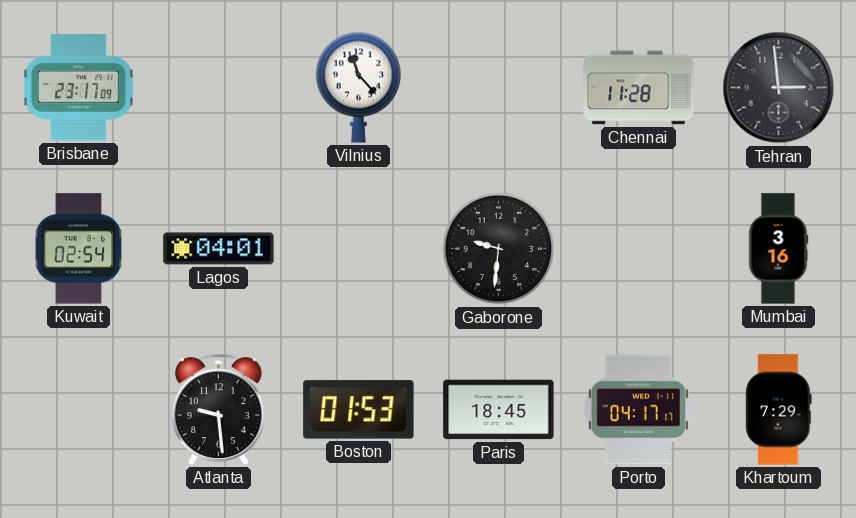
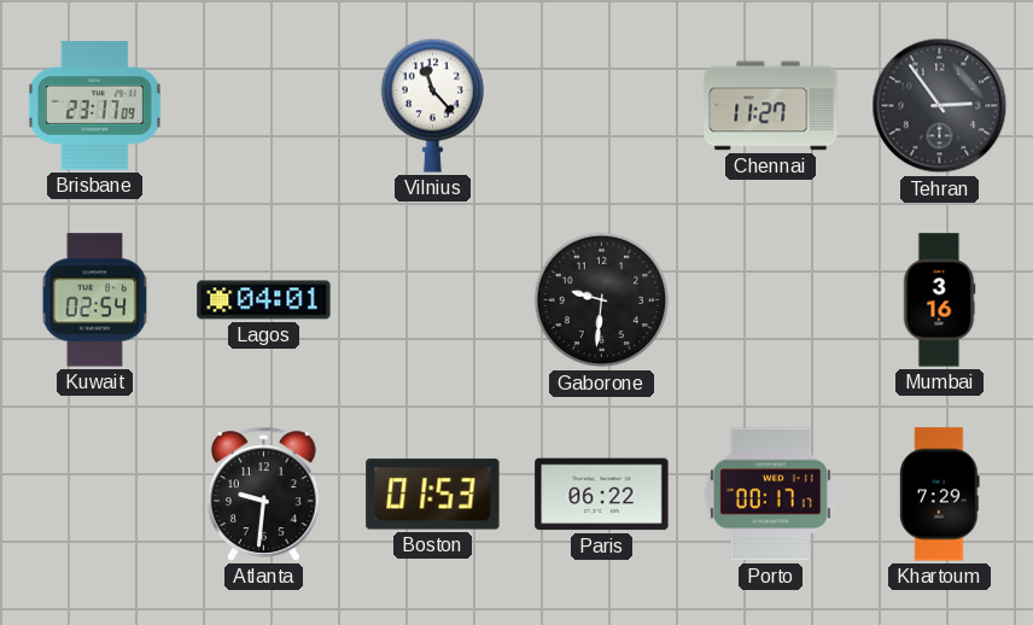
Chennai: 11:28 -> 11:27
Tehran: 2:59 -> 2:54
Atlanta: 9:29 -> 9:31
Paris: 18:45 -> 06:22
Porto: 04:17 -> 00:17
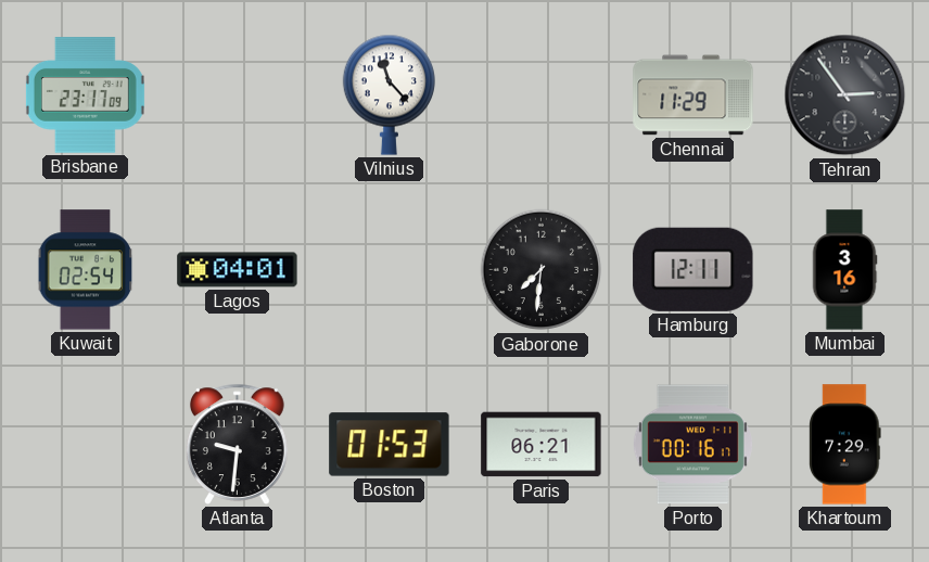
Chennai: 11:27 -> 11:29
Gaborone: 9:31 -> 7:31
Hamburg: none -> 12:11
Paris: 06:22 -> 06:21
Porto: 00:17 -> 00:16
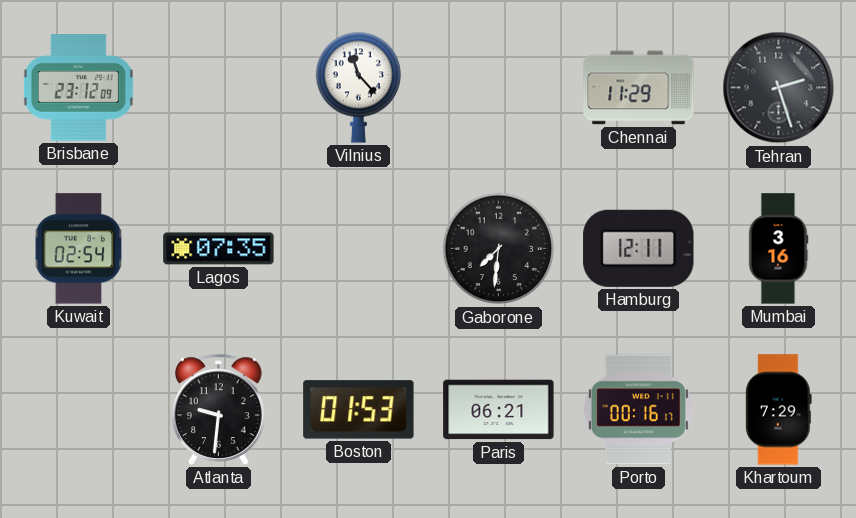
Brisbane: 23:17 -> 23:12
Tehran: 2:54 -> 2:27
Lagos: 04:01 -> 07:35
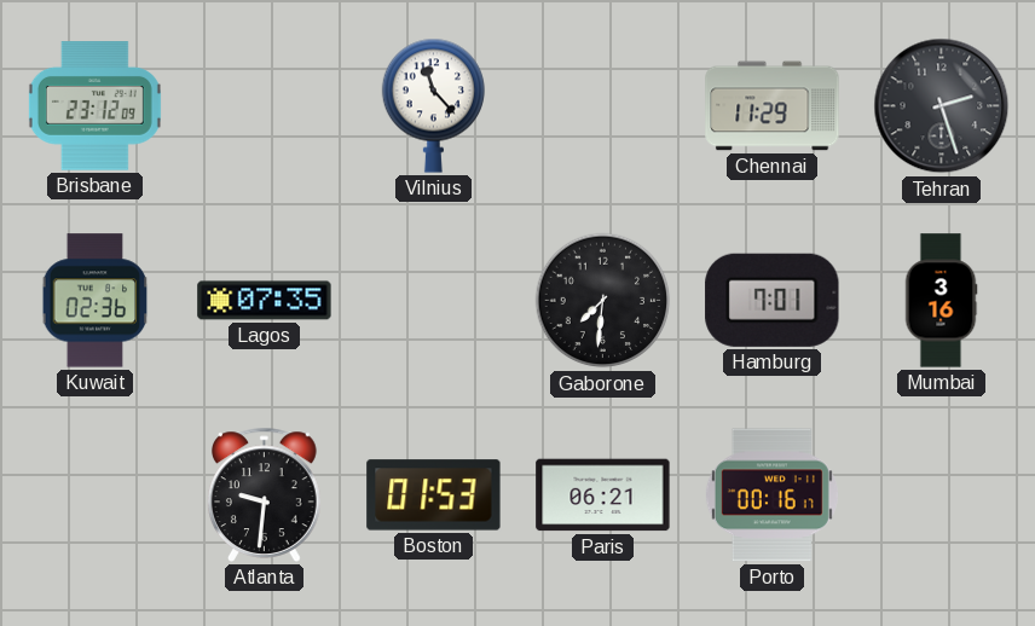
Kuwait: 02:54 -> 02:36
Hamburg: 12:11 -> 7:01
Khartoum: 7:29 -> none
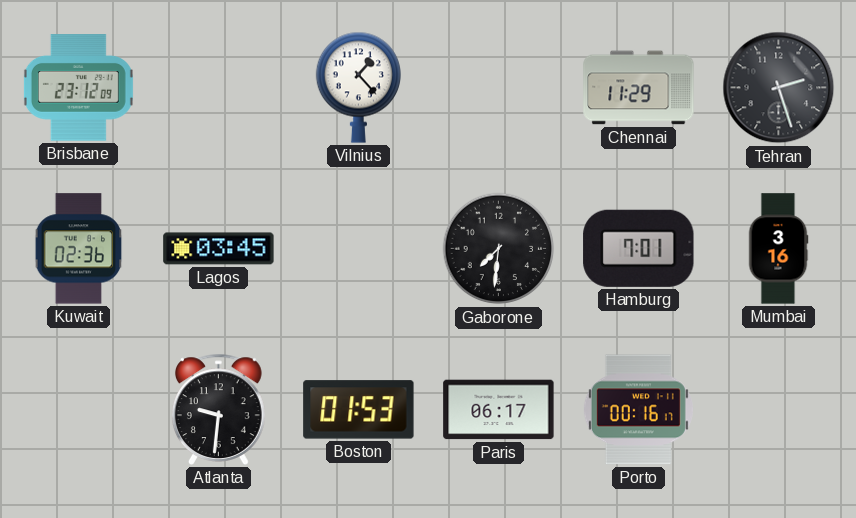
Vilnius: 11:23 -> 1:23
Lagos: 07:35 -> 03:45
Paris: 06:21 -> 06:17
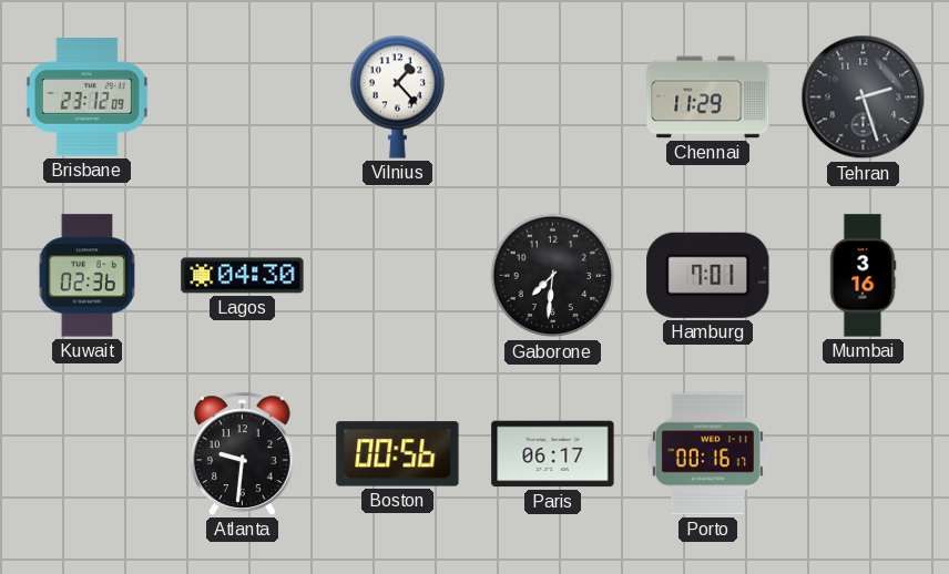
Lagos: 03:45 -> 04:30
Boston: 01:53 -> 00:56
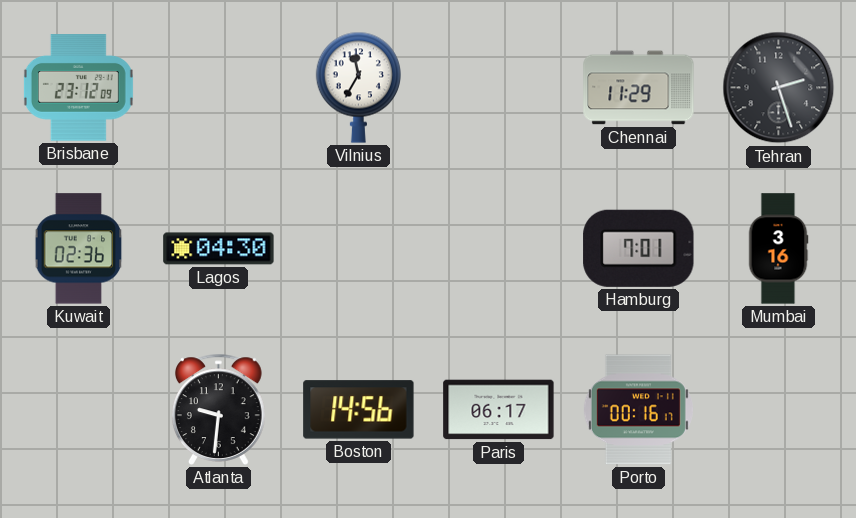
Vilnius: 1:23 -> 11:35
Gaborone: 7:31 -> none
Boston: 00:56 -> 14:56
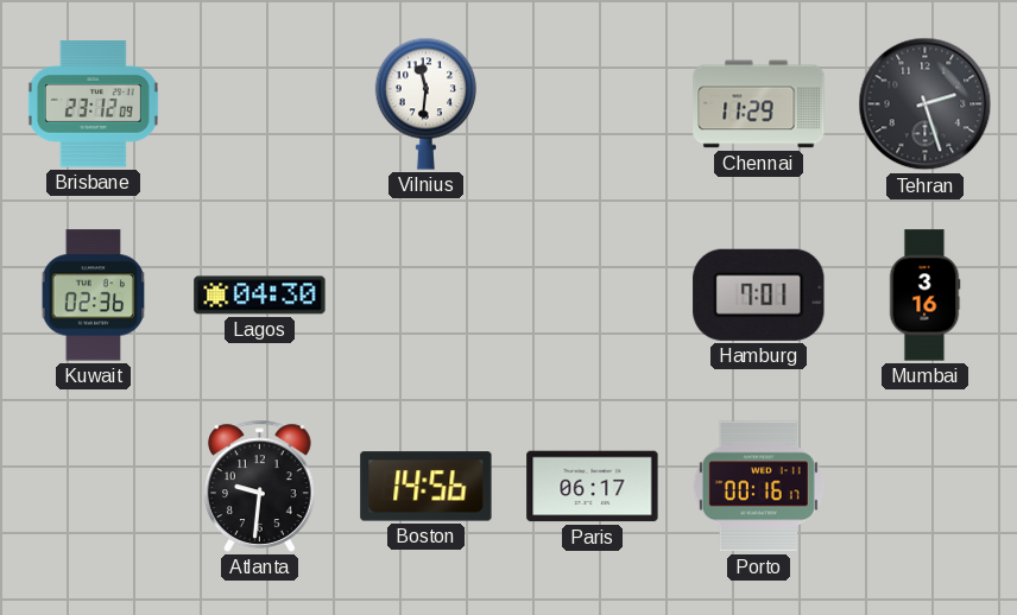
Vilnius: 11:35 -> 11:31
